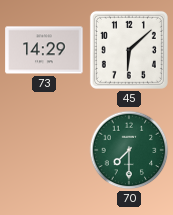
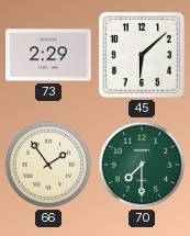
73: 14:29 -> 2:29
66: none -> 1:54
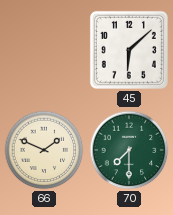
73: 2:29 -> none
66: 1:54 -> 1:49
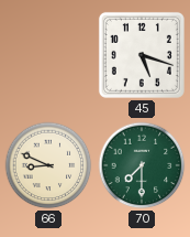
45: 6:08 -> 5:18
66: 1:49 -> 8:49
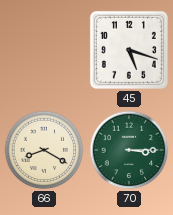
66: 8:49 -> 8:20
70: 7:30 -> 3:15
